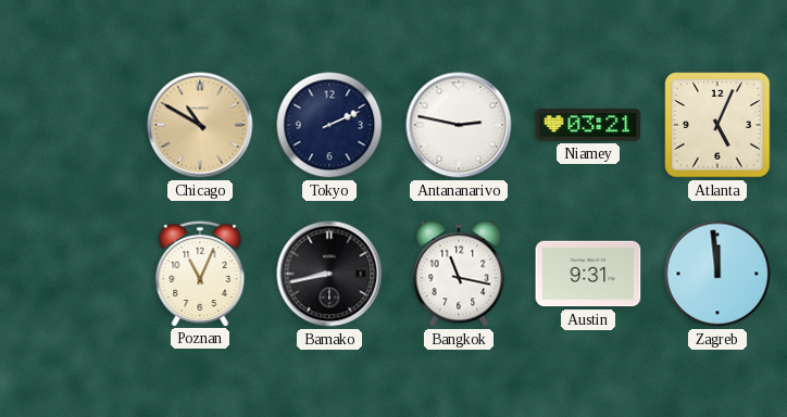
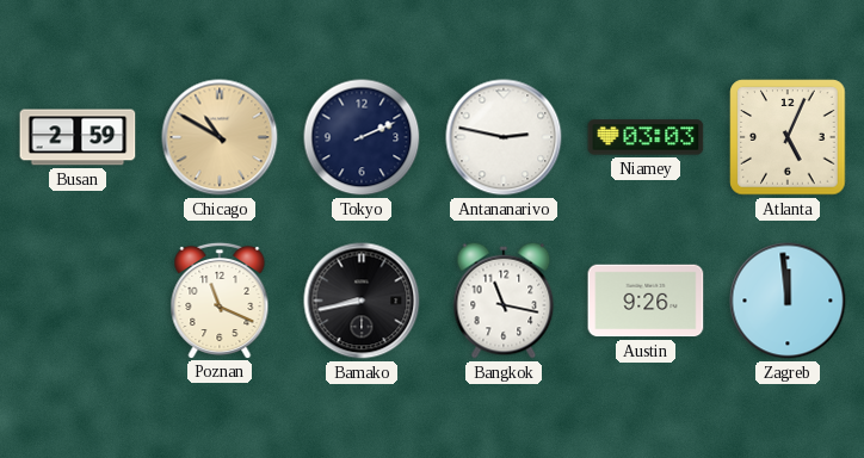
Busan: none -> 2:59
Niamey: 03:21 -> 03:03
Poznan: 11:04 -> 11:19
Austin: 9:31 -> 9:26
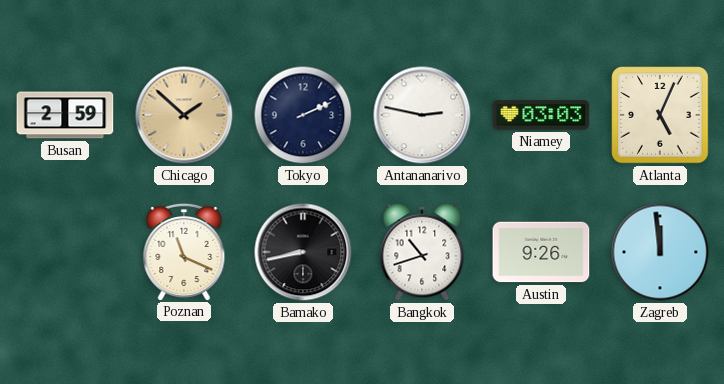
Chicago: 10:50 -> 1:52
Bangkok: 11:17 -> 10:42
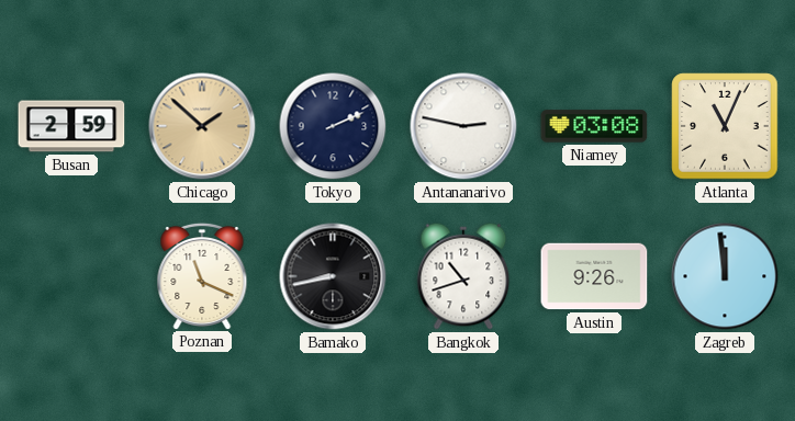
Niamey: 03:03 -> 03:08
Atlanta: 5:04 -> 11:04
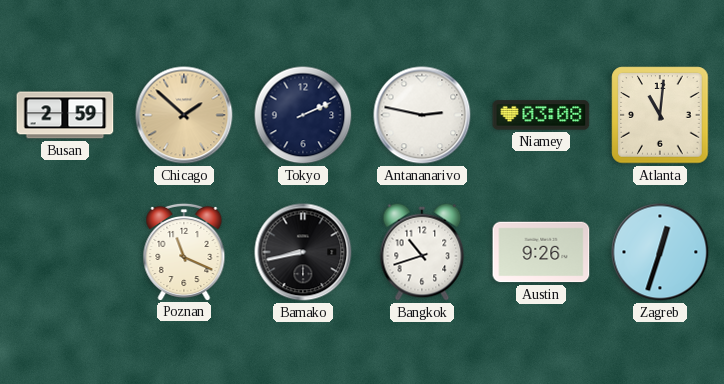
Atlanta: 11:04 -> 11:01
Zagreb: 11:59 -> 12:33
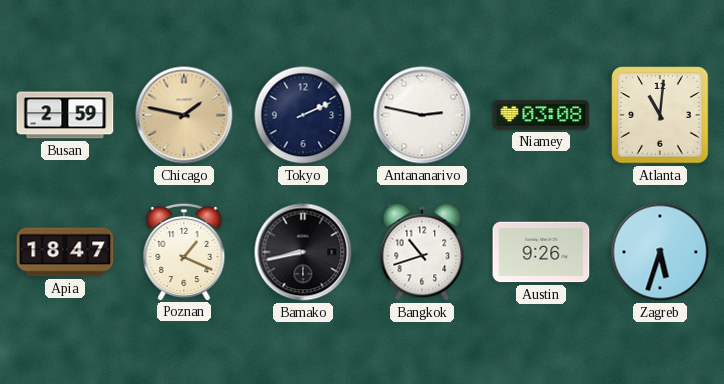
Chicago: 1:52 -> 1:47
Apia: none -> 18:47
Poznan: 11:19 -> 1:19
Zagreb: 12:33 -> 5:33
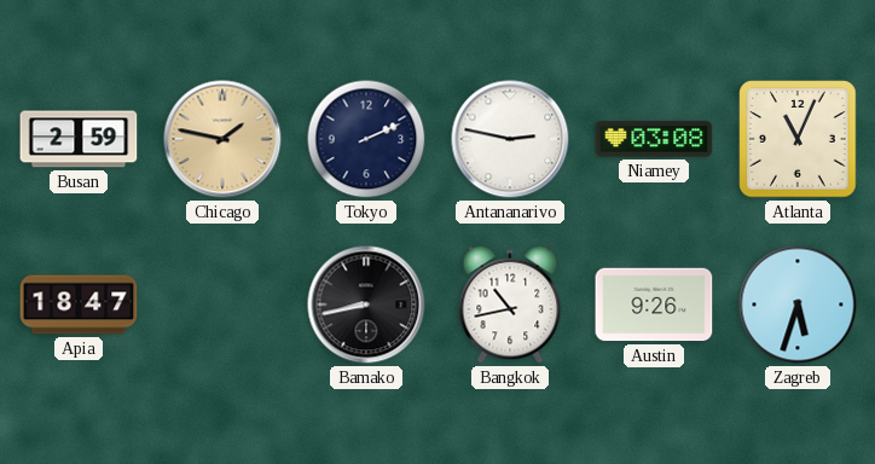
Atlanta: 11:01 -> 11:04
Poznan: 1:19 -> none
Bangkok: 10:42 -> 10:43
